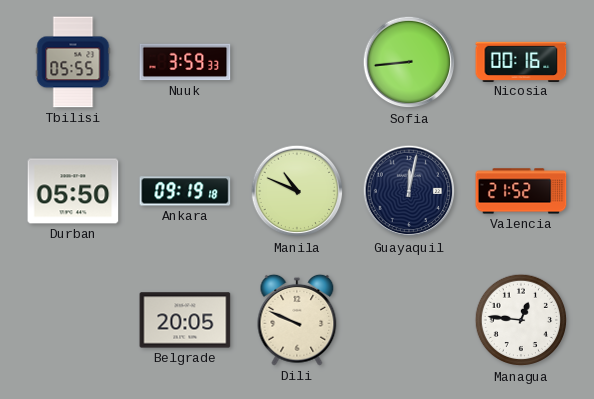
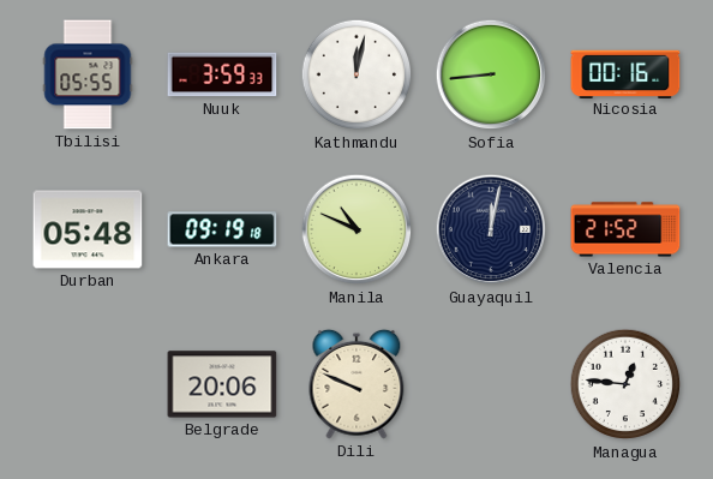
Kathmandu: none -> 12:02
Durban: 05:50 -> 05:48
Belgrade: 20:05 -> 20:06
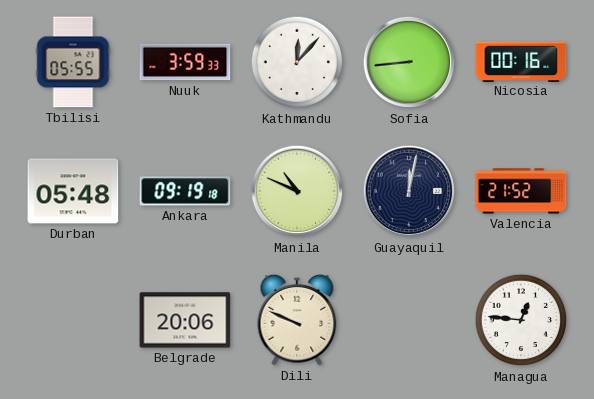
Kathmandu: 12:02 -> 12:07
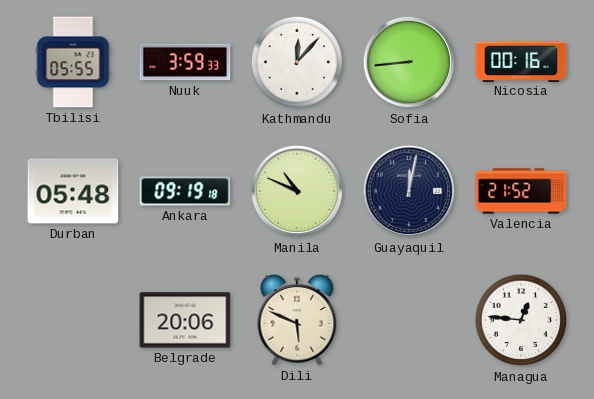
Dili: 9:49 -> 5:49
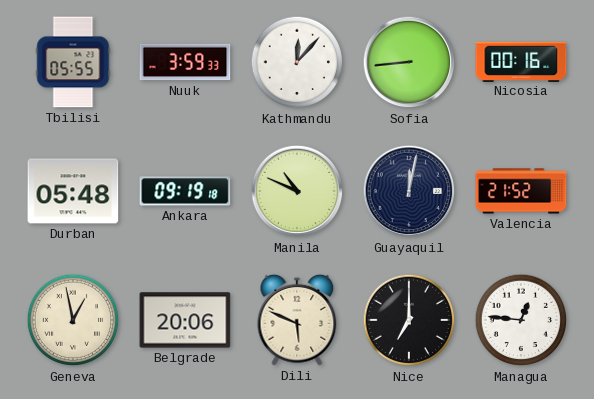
Geneva: none -> 12:58
Nice: none -> 7:00
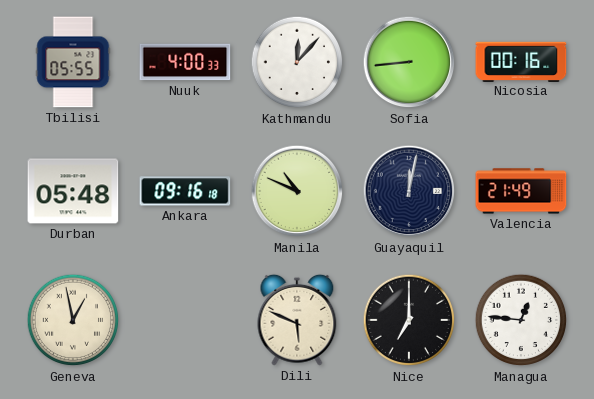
Nuuk: 3:59 -> 4:00
Ankara: 09:19 -> 09:16
Valencia: 21:52 -> 21:49
Belgrade: 20:06 -> none
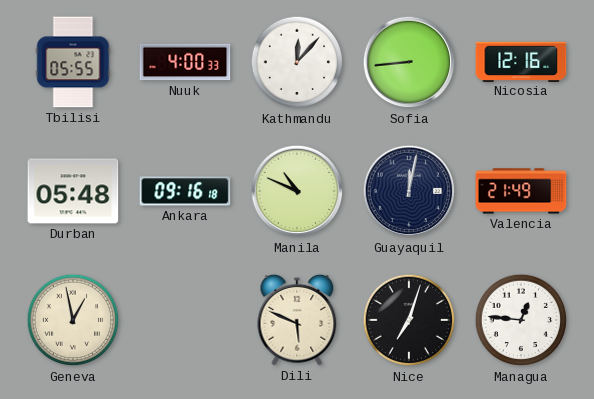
Nicosia: 00:16 -> 12:16
Nice: 7:00 -> 7:03
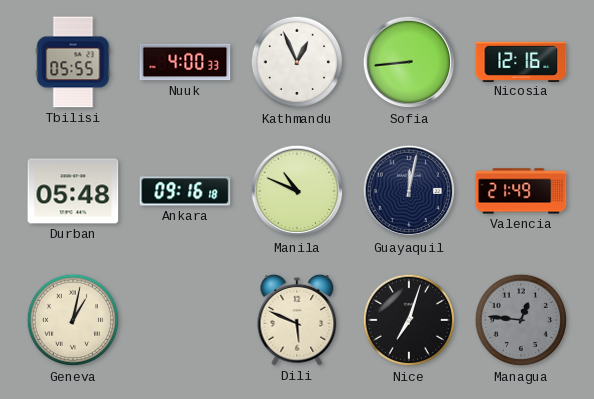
Kathmandu: 12:07 -> 12:56
Geneva: 12:58 -> 1:02
Managua dial: white -> grey
